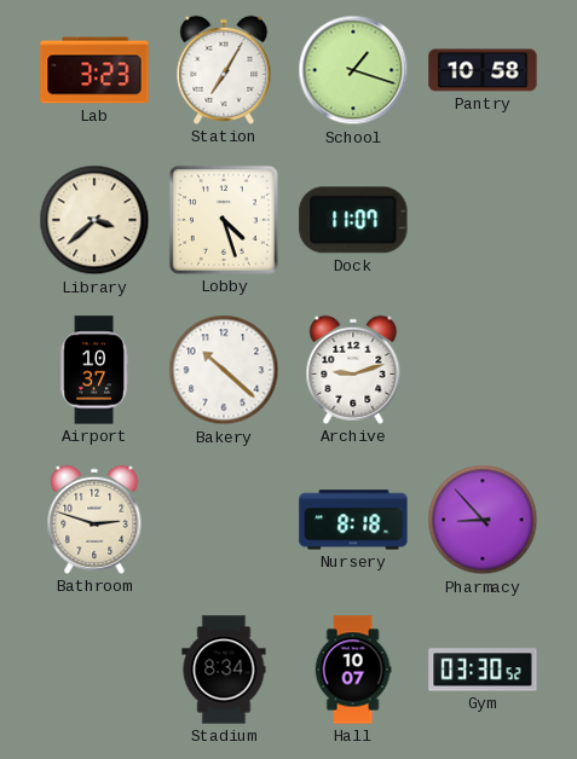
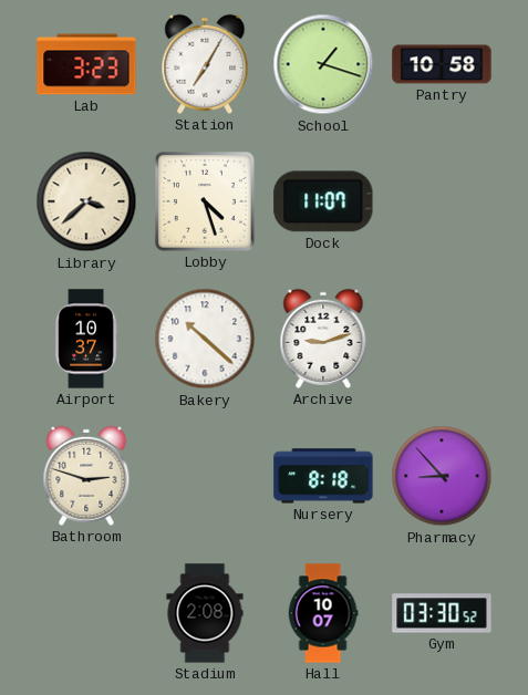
Stadium: 8:34 -> 2:08
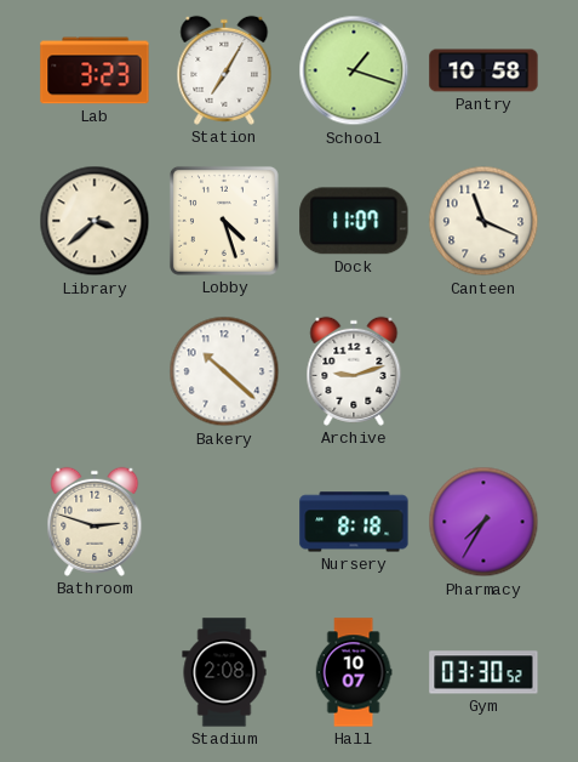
Canteen: none -> 11:19
Airport: 10:37 -> none
Pharmacy: 8:53 -> 7:35
